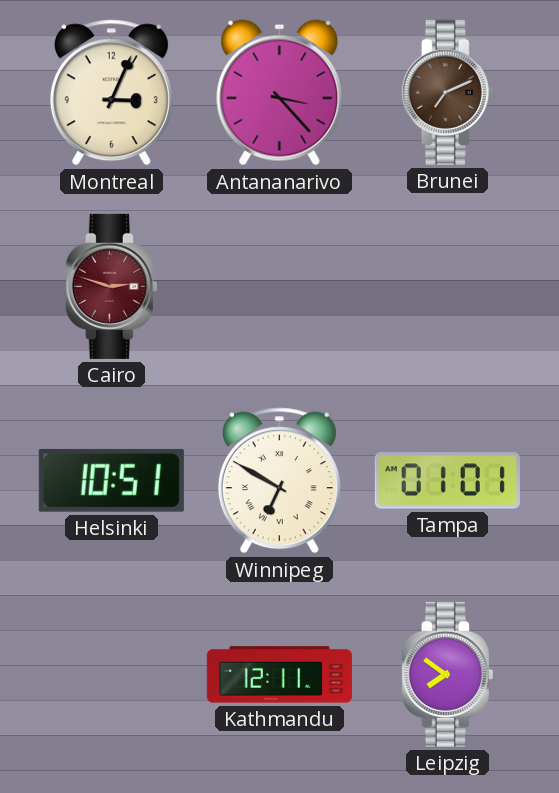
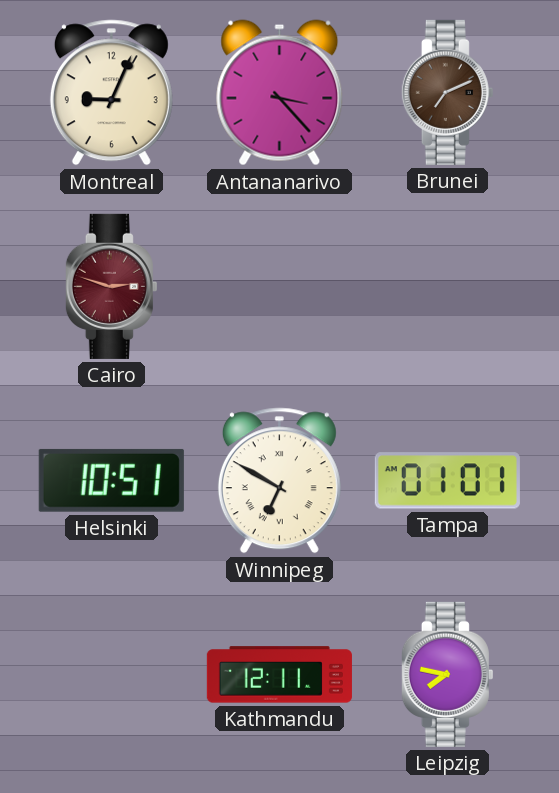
Montreal: 3:04 -> 9:04
Leipzig: 7:51 -> 7:47
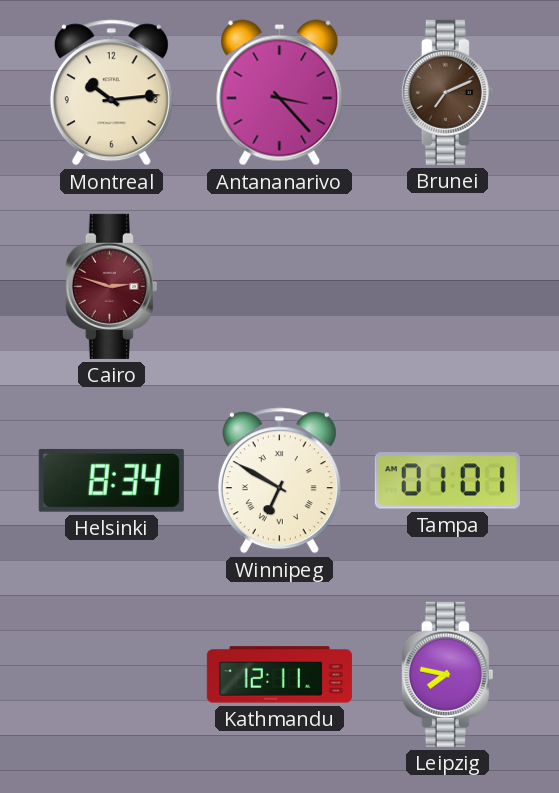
Montreal: 9:04 -> 10:14
Helsinki: 10:51 -> 8:34
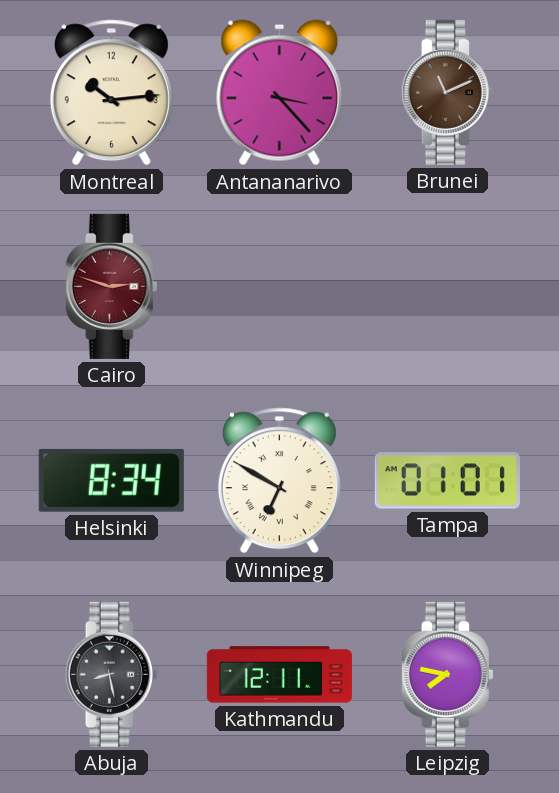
Brunei: 7:11 -> 11:11
Abuja: none -> 8:28
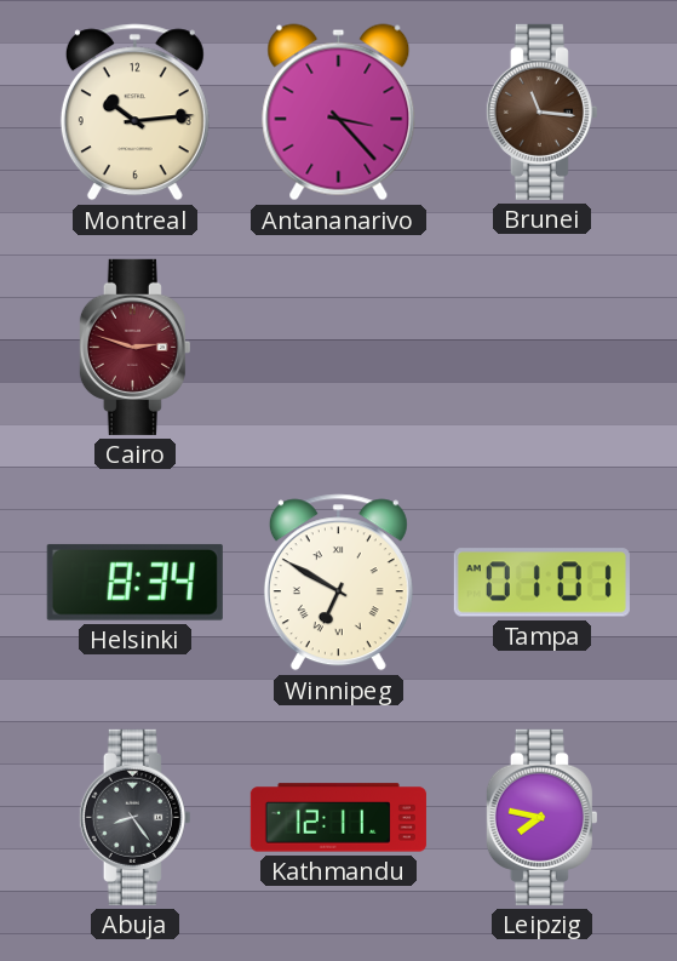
Brunei: 11:11 -> 11:16
Abuja: 8:28 -> 8:24
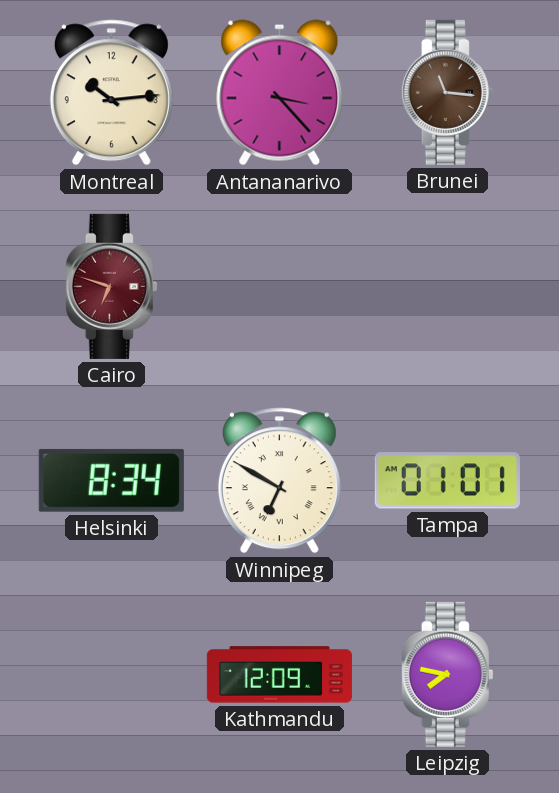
Cairo: 2:48 -> 6:48
Abuja: 8:24 -> none
Kathmandu: 12:11 -> 12:09
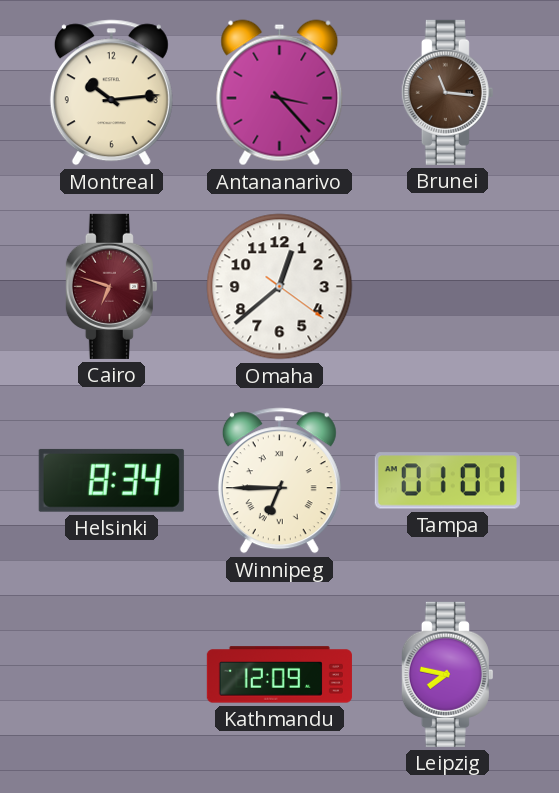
Omaha: none -> 12:38
Winnipeg: 6:50 -> 6:45
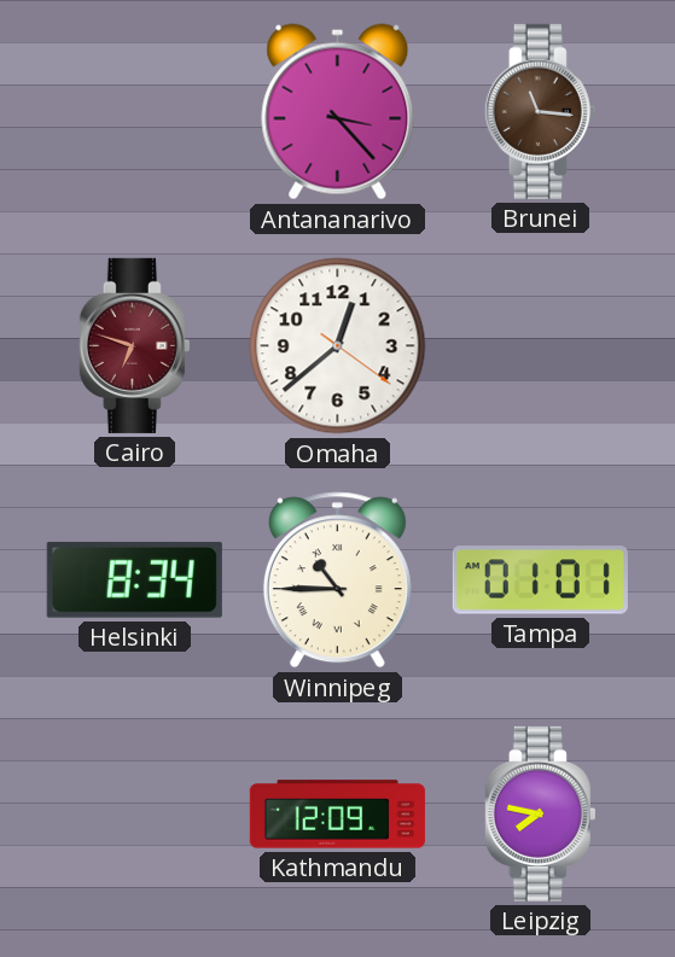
Montreal: 10:14 -> none
Winnipeg: 6:45 -> 10:45
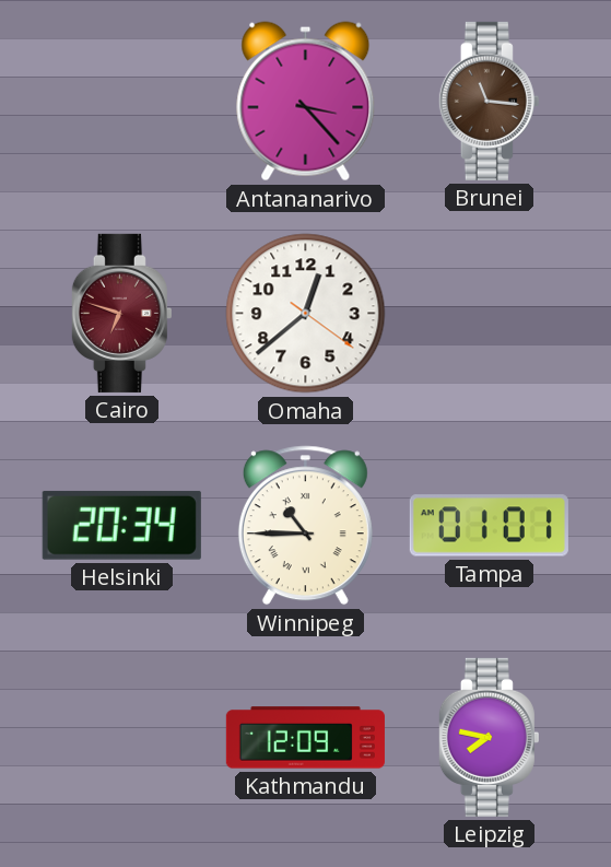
Helsinki: 8:34 -> 20:34
